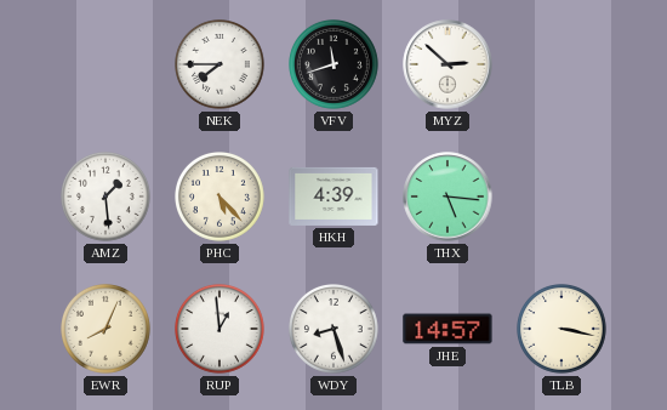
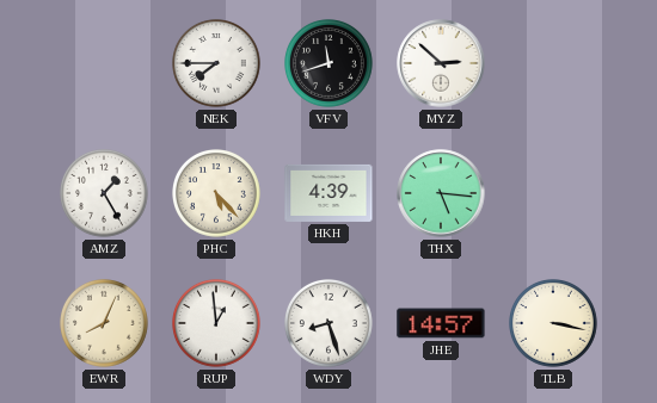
AMZ: 1:29 -> 1:25
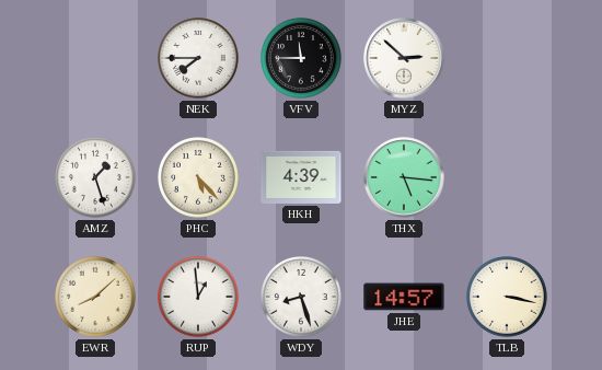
VFV: 11:42 -> 11:45
AMZ: 1:25 -> 1:27
EWR: 8:04 -> 8:08
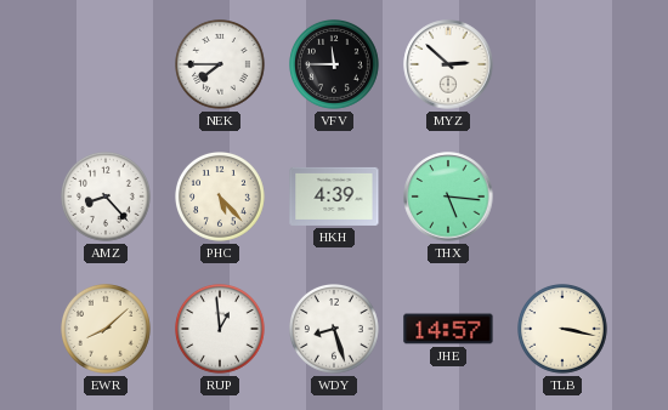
AMZ: 1:27 -> 8:23
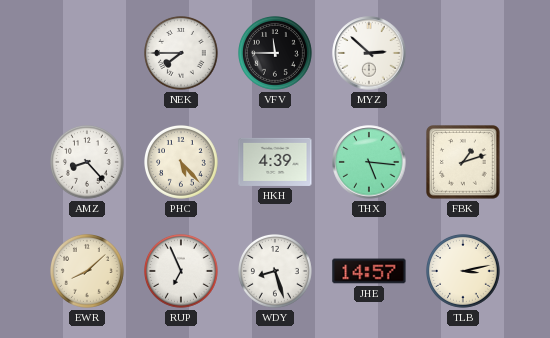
FBK: none -> 1:12
RUP: 12:59 -> 6:56
TLB: 3:17 -> 3:13
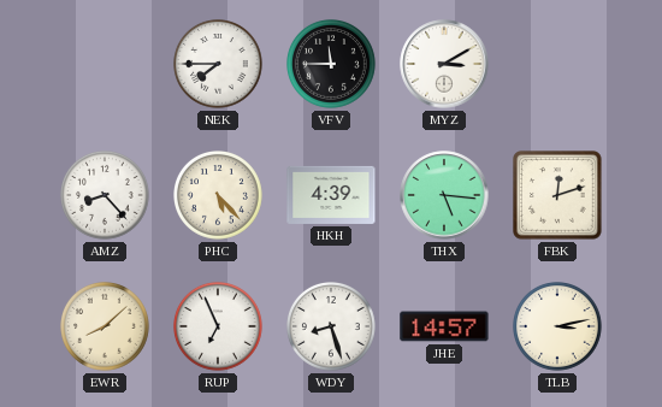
MYZ: 2:52 -> 3:10
FBK: 1:12 -> 12:12
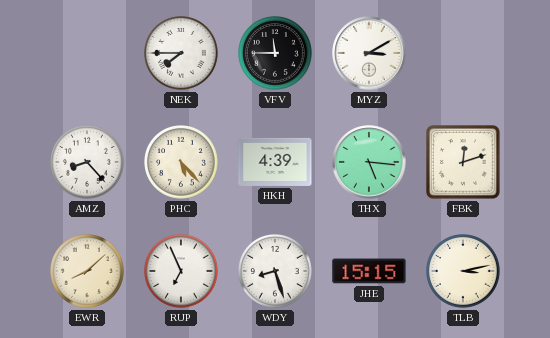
JHE: 14:57 -> 15:15
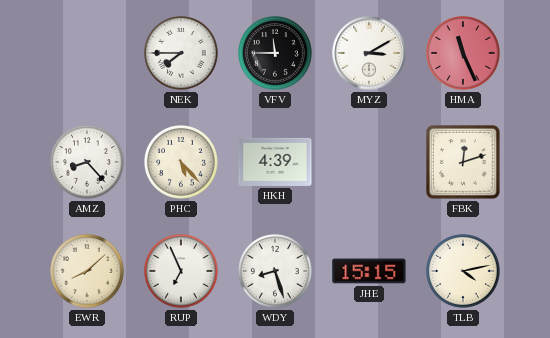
HMA: none -> 11:26
THX: 5:16 -> none
TLB: 3:13 -> 4:13
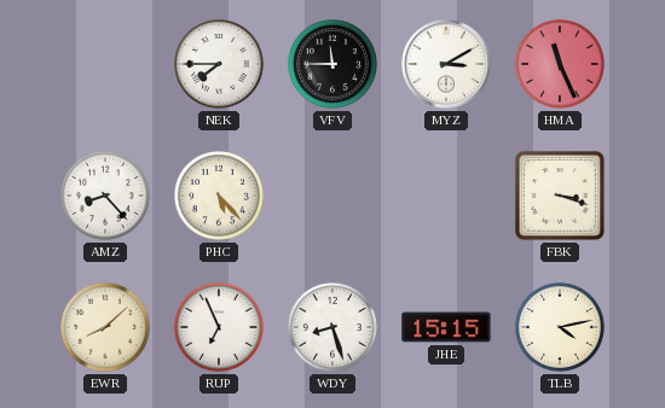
HKH: 4:39 -> none
FBK: 12:12 -> 3:18
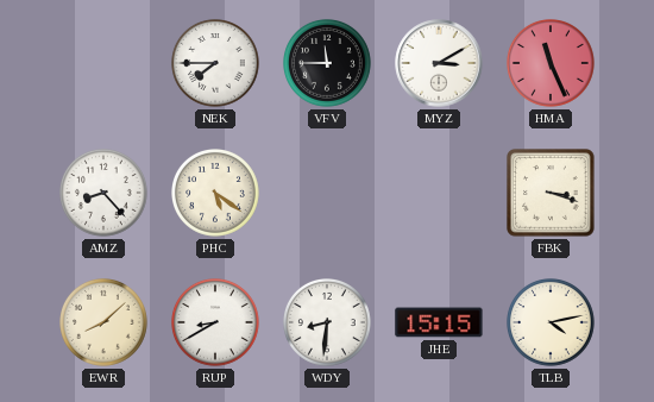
PHC: 5:23 -> 5:21
RUP: 6:56 -> 8:40
WDY: 8:27 -> 8:31
